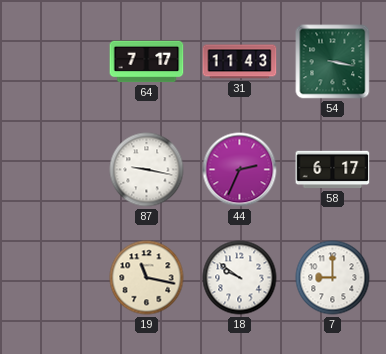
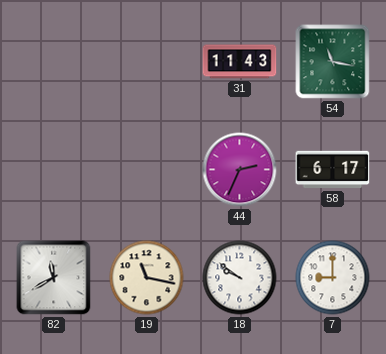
64: 7:17 -> none
54: 3:17 -> 11:17
87: 9:17 -> none
82: none -> 11:40
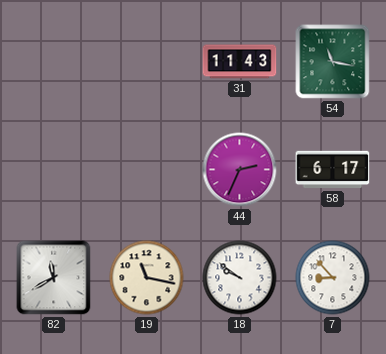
7: 9:00 -> 8:53
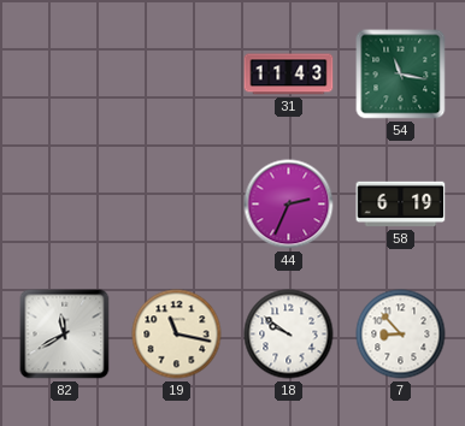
58: 6:17 -> 6:19
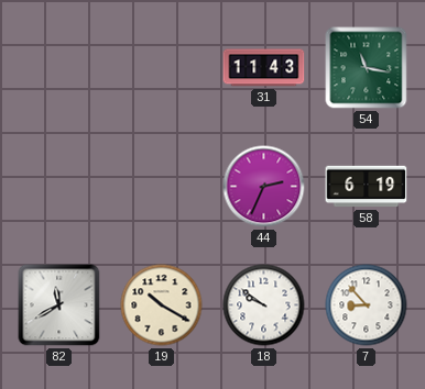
19: 11:17 -> 10:20
